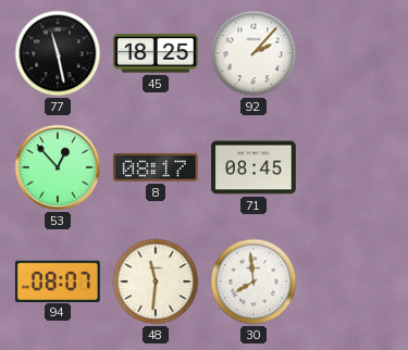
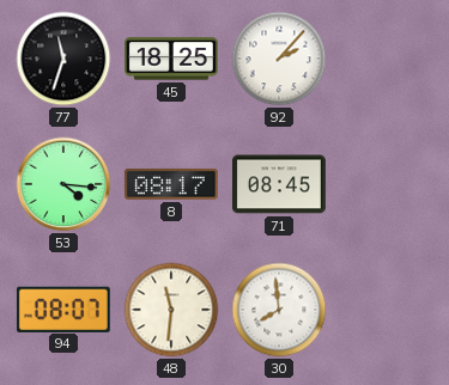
77: 11:28 -> 11:33
53: 12:53 -> 4:16
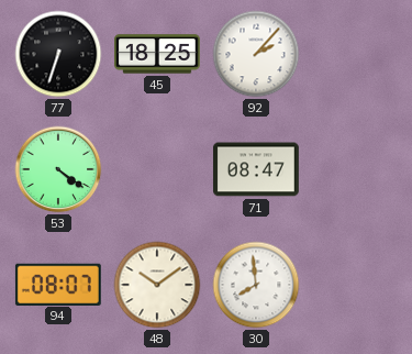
77: 11:33 -> 6:33
53: 4:16 -> 4:21
8: 08:17 -> none
71: 08:45 -> 08:47
48: 11:31 -> 10:09
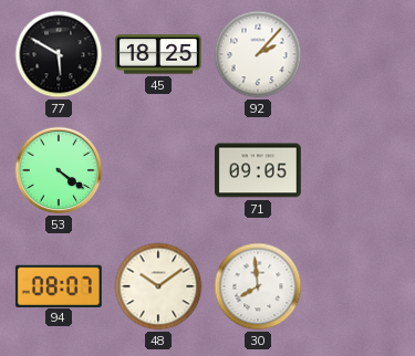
77: 6:33 -> 5:50
71: 08:47 -> 09:05
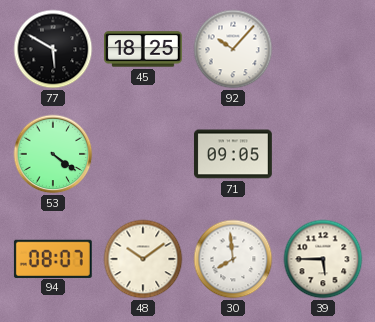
92: 2:07 -> 10:07
39: none -> 5:45
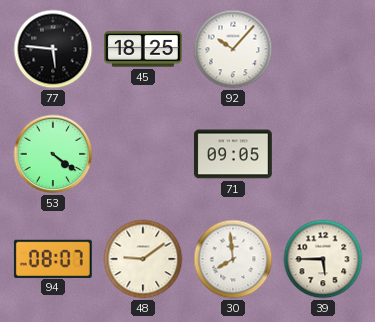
77: 5:50 -> 5:46
48: 10:09 -> 9:09
